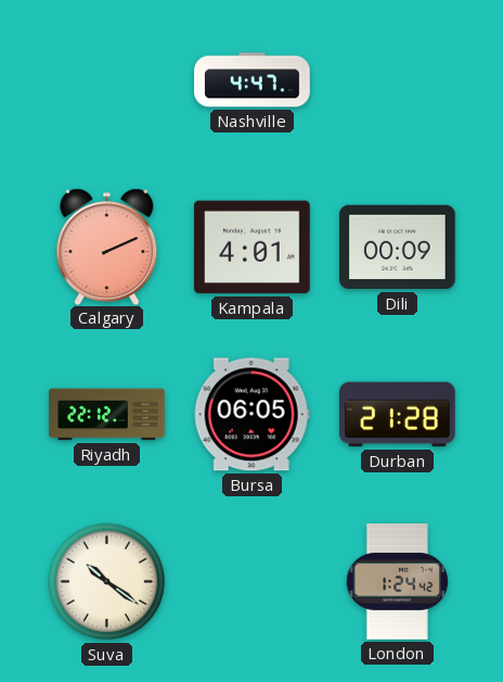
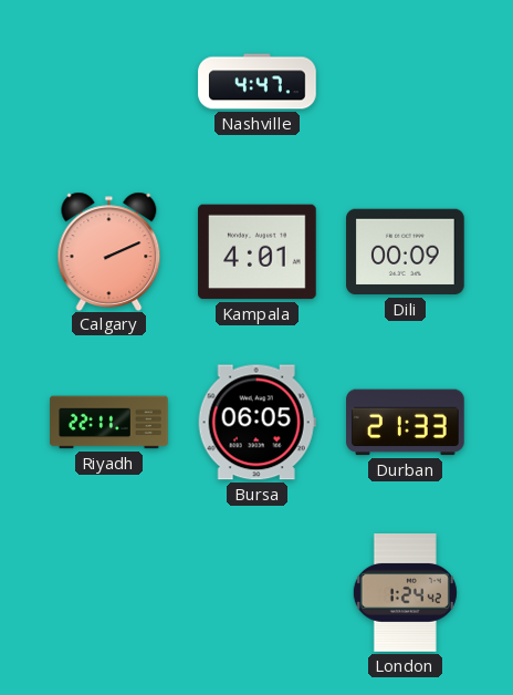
Riyadh: 22:12 -> 22:11
Durban: 21:28 -> 21:33
Suva: 10:21 -> none
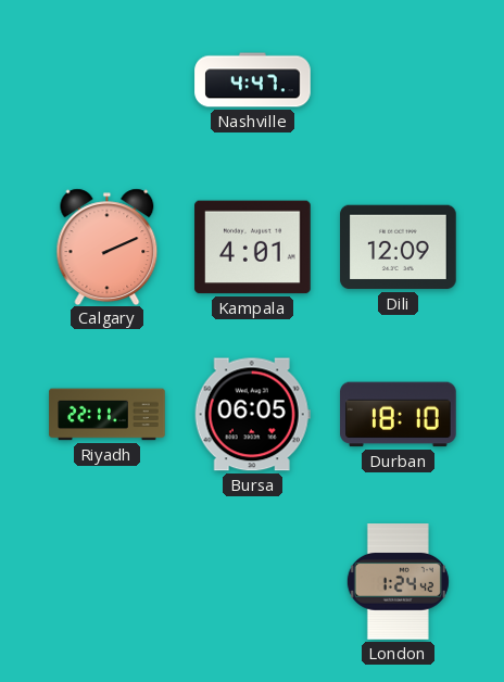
Dili: 00:09 -> 12:09
Durban: 21:33 -> 18:10
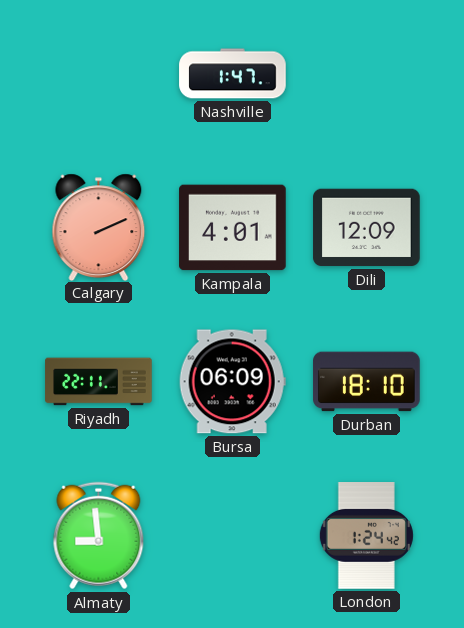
Nashville: 4:47 -> 1:47
Bursa: 06:05 -> 06:09
Almaty: none -> 8:59
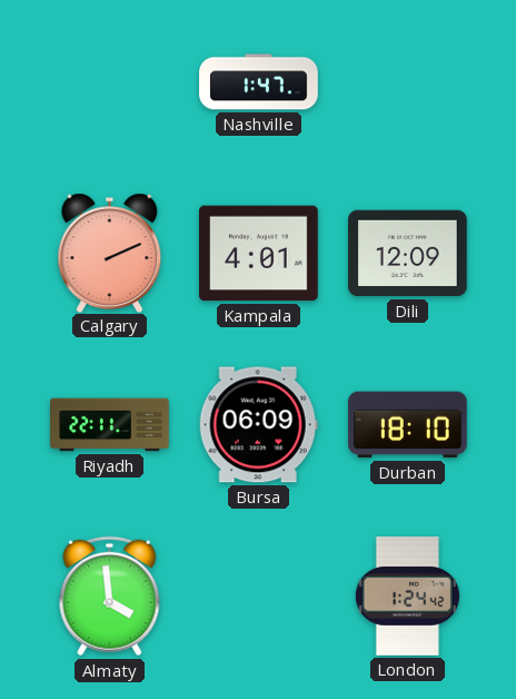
Almaty: 8:59 -> 3:59
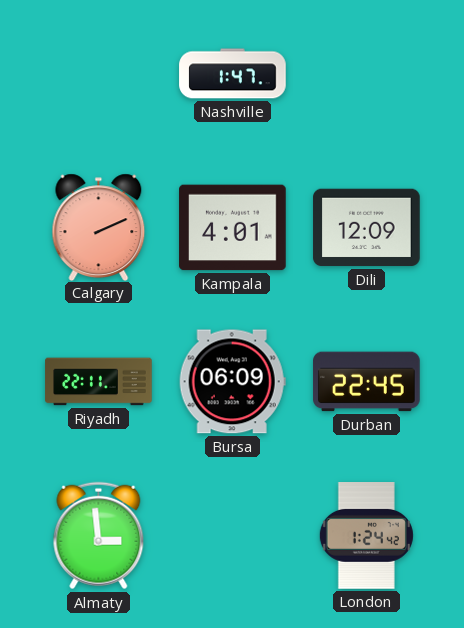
Durban: 18:10 -> 22:45
Almaty: 3:59 -> 2:59
